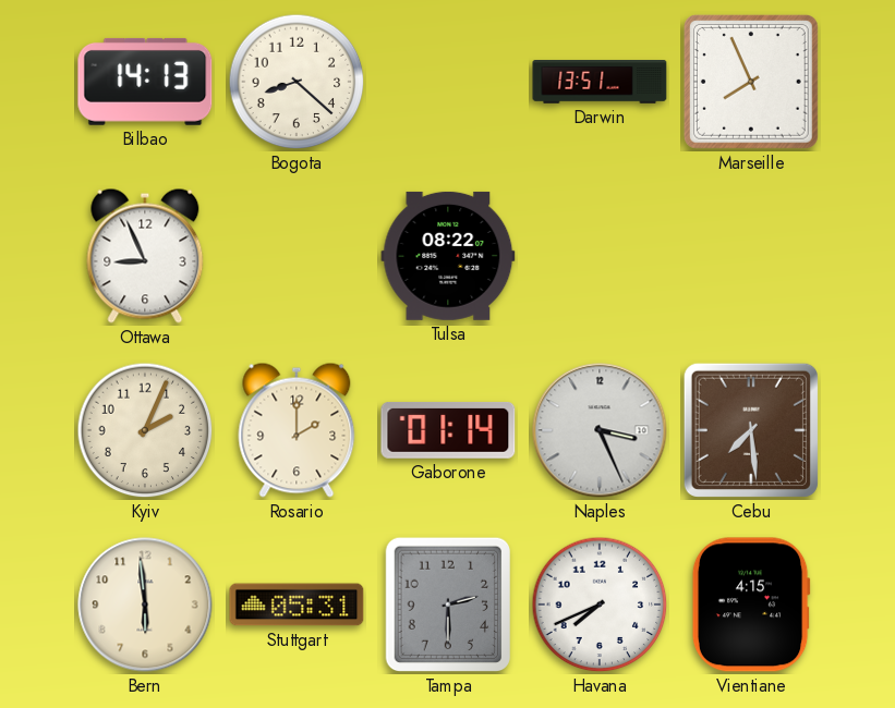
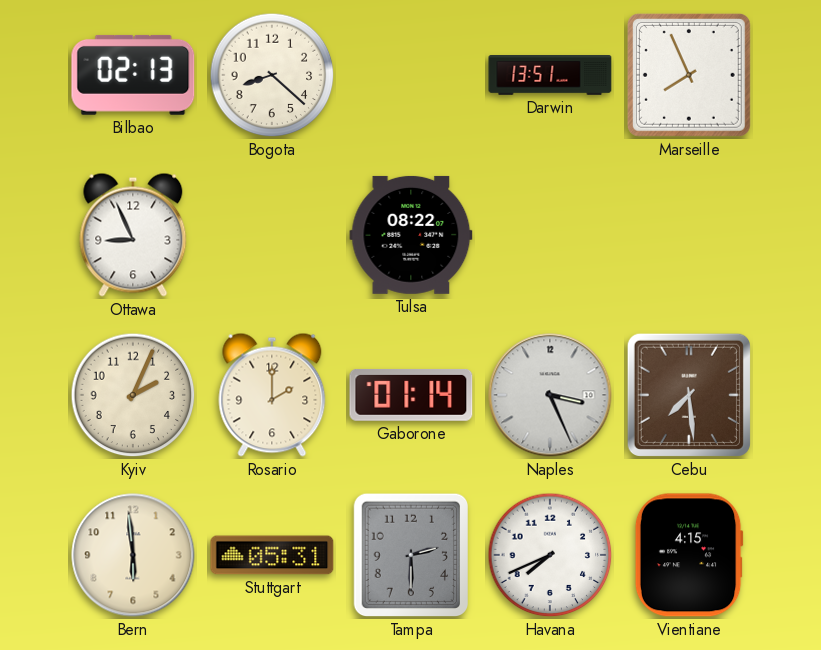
Bilbao: 14:13 -> 02:13
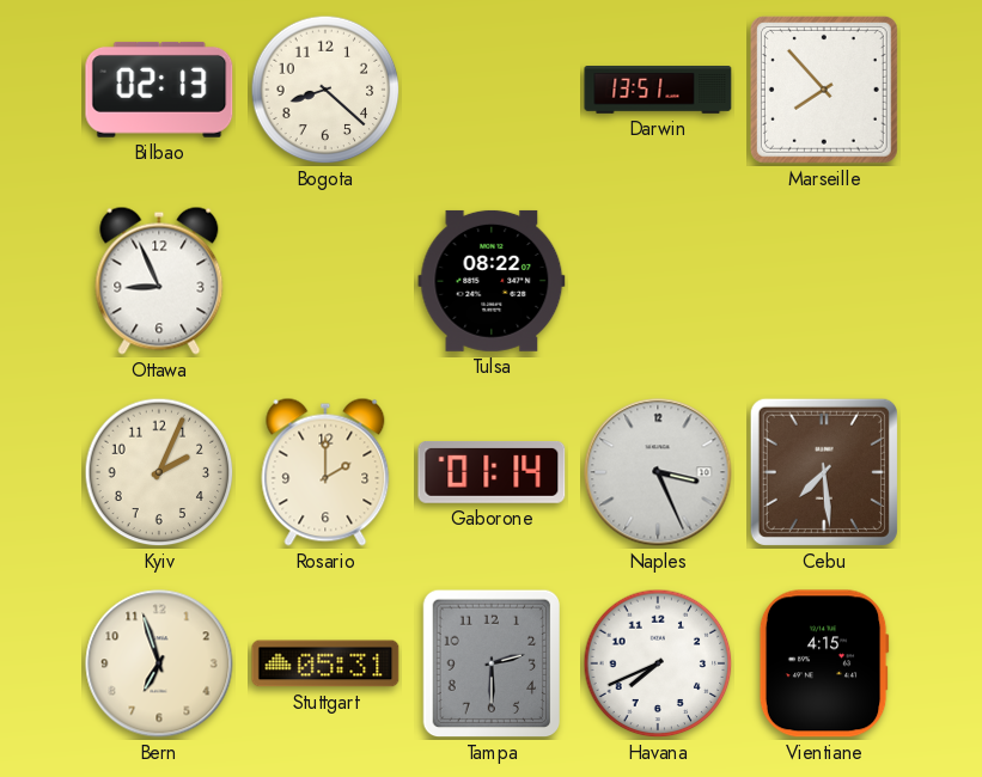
Marseille: 7:56 -> 7:53
Bern: 5:59 -> 6:57
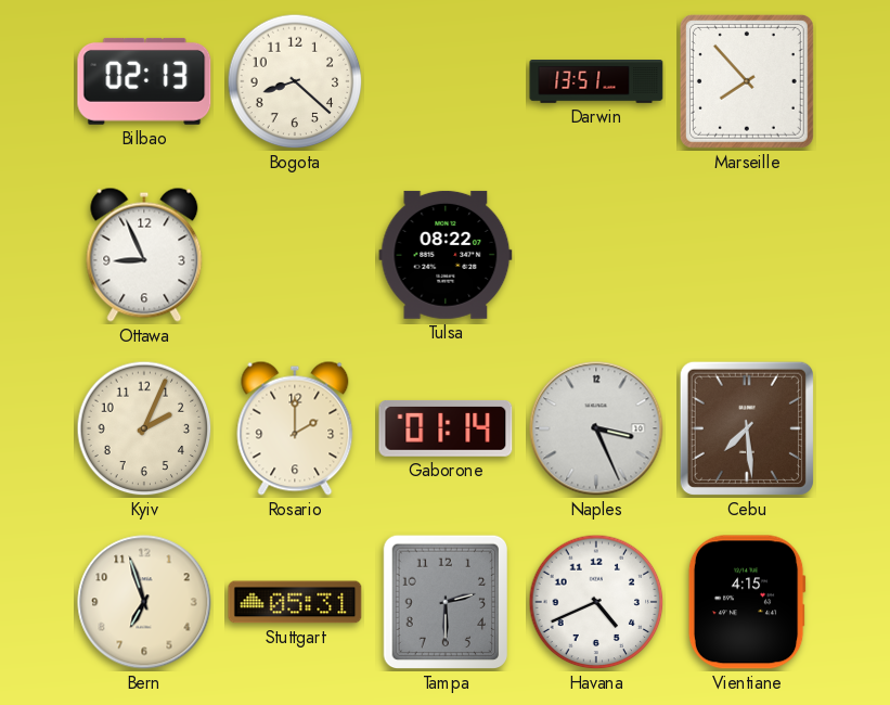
Havana: 7:41 -> 4:41
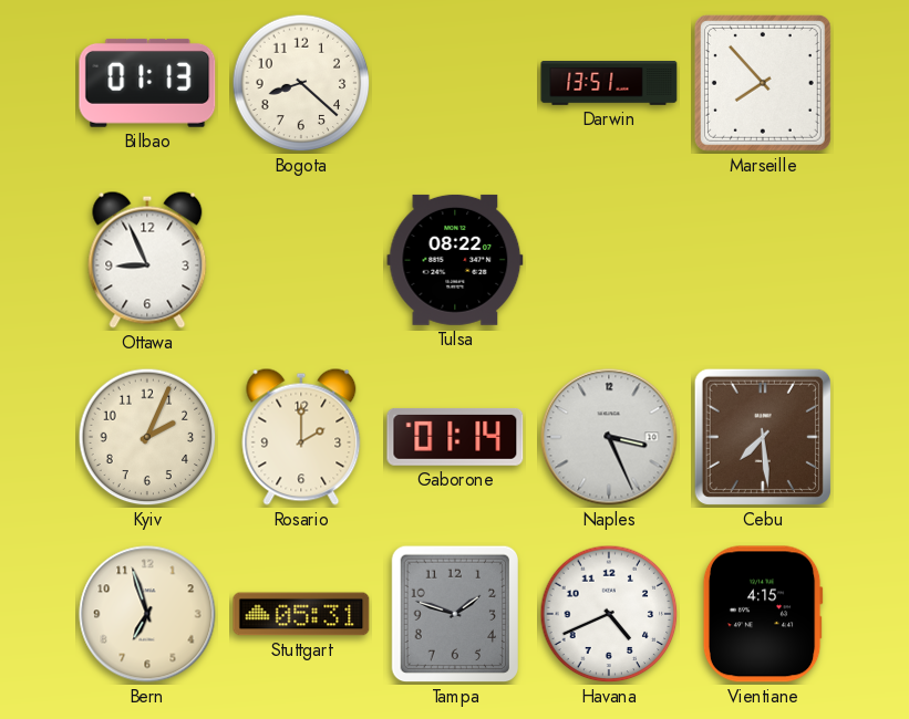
Bilbao: 02:13 -> 01:13
Tampa: 2:30 -> 1:48
